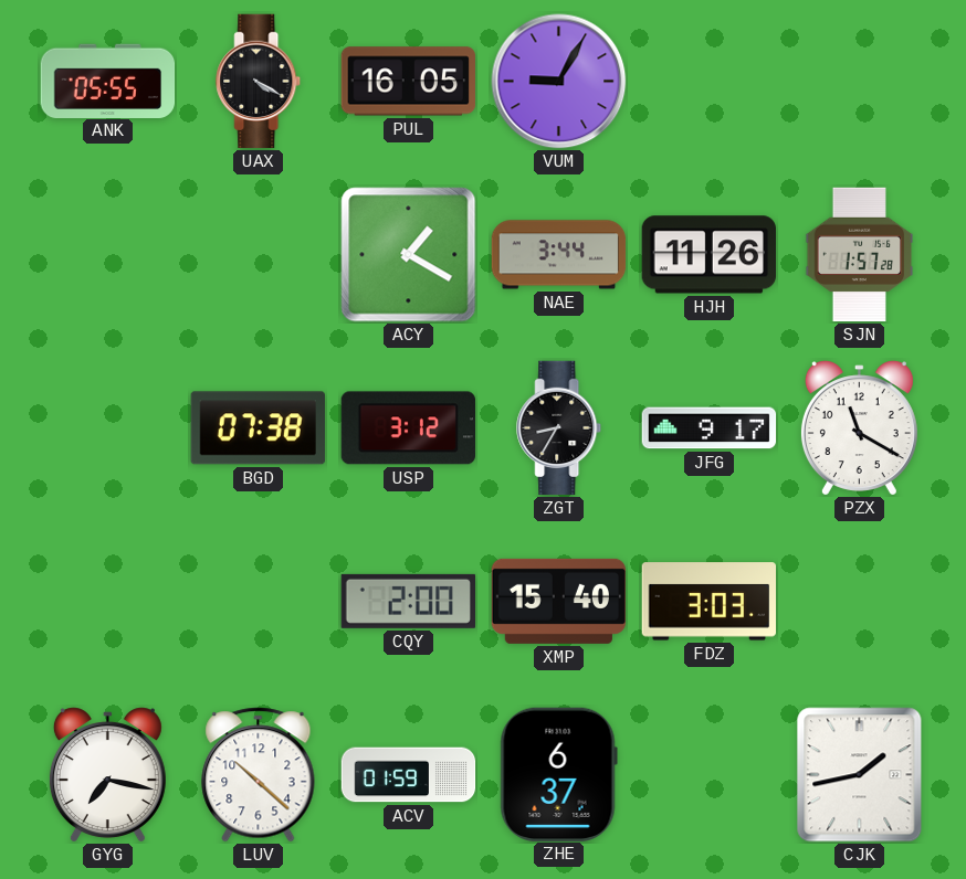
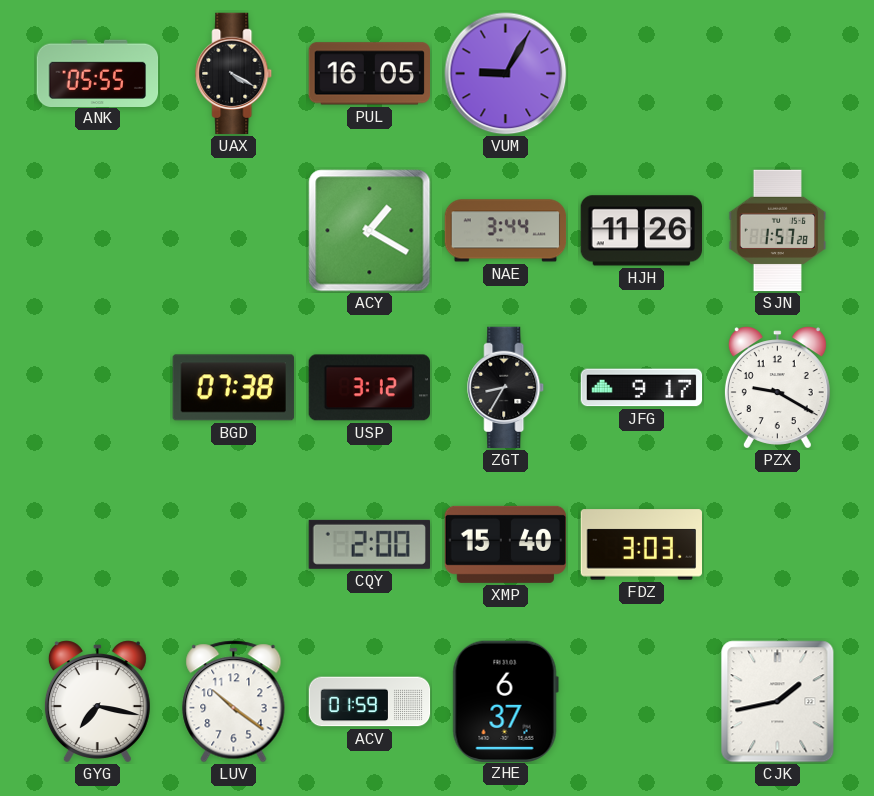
PZX: 11:20 -> 9:20
LUV: 10:22 -> 10:21
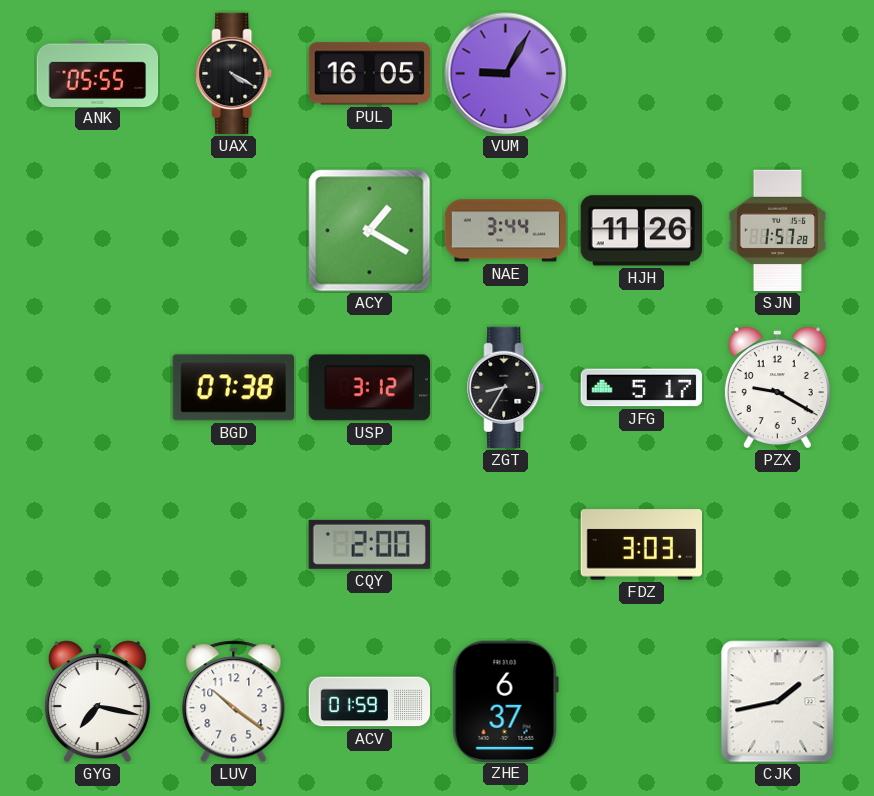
JFG: 9:17 -> 5:17
XMP: 15:40 -> none
